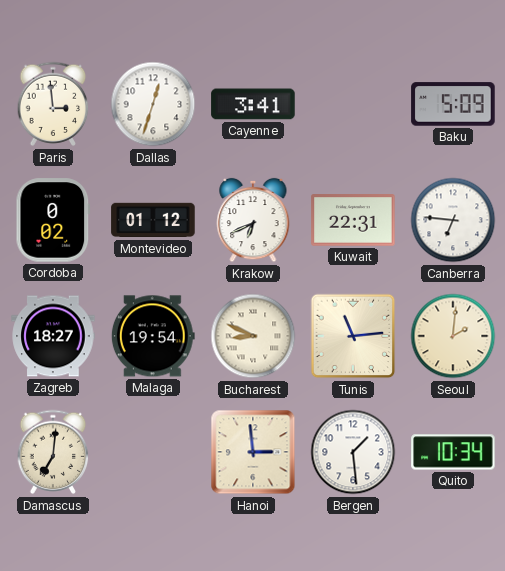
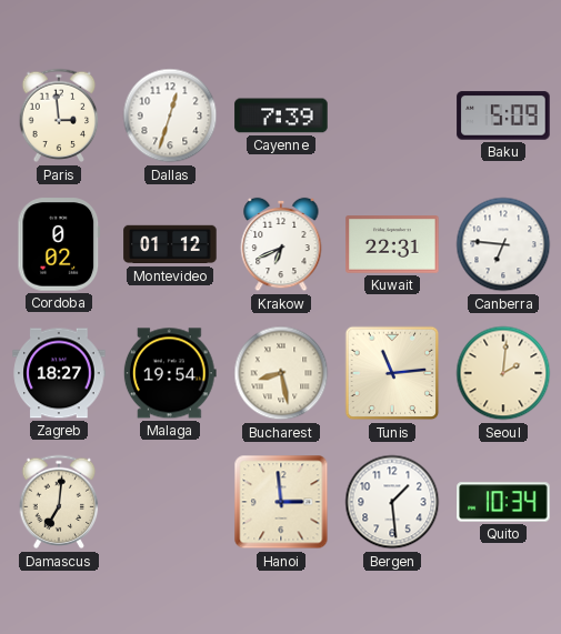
Cayenne: 3:41 -> 7:39
Bucharest: 8:49 -> 8:28
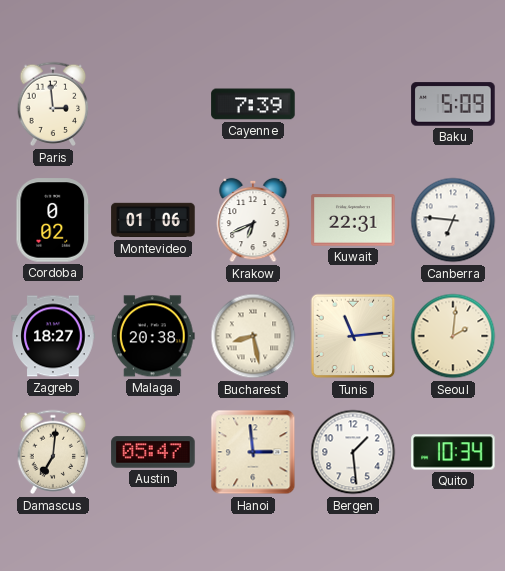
Dallas: 12:33 -> none
Montevideo: 01:12 -> 01:06
Malaga: 19:54 -> 20:38
Austin: none -> 05:47
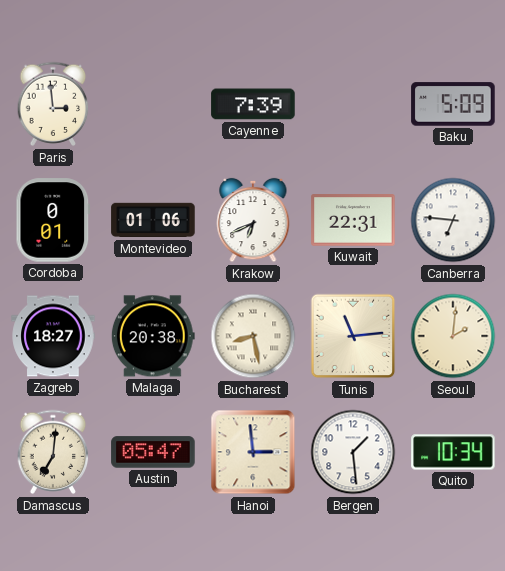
Cordoba: 0:02 -> 0:01
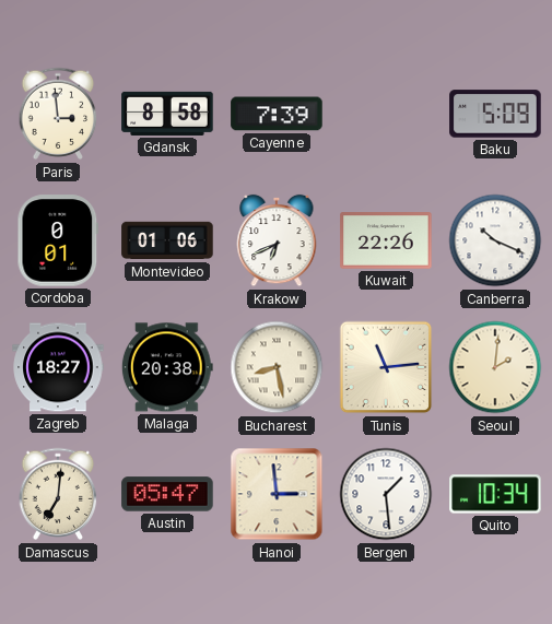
Gdansk: none -> 8:58
Kuwait: 22:31 -> 22:26
Canberra: 6:46 -> 10:19
